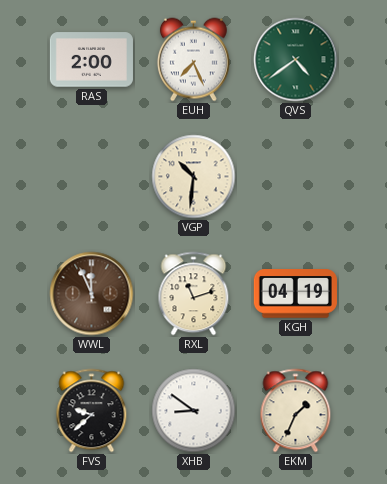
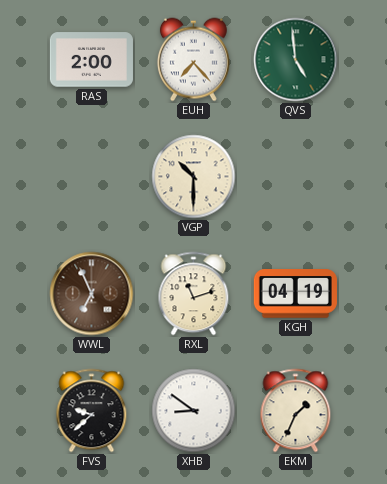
EUH: 7:26 -> 7:23
QVS: 4:39 -> 4:59
VGP: 10:31 -> 10:30
WWL: 11:56 -> 6:56
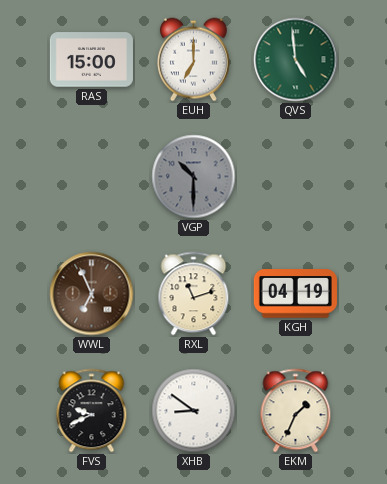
RAS: 2:00 -> 15:00
EUH: 7:23 -> 7:00
VGP dial: cream -> grey
FVS: 9:38 -> 9:41
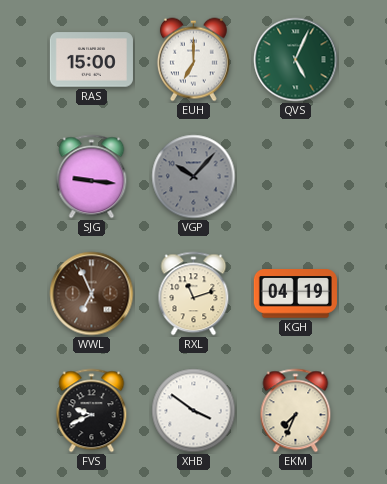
QVS: 4:59 -> 5:04
SJG: none -> 9:16
VGP: 10:30 -> 10:07
XHB: 8:51 -> 3:51
EKM: 1:34 -> 7:34
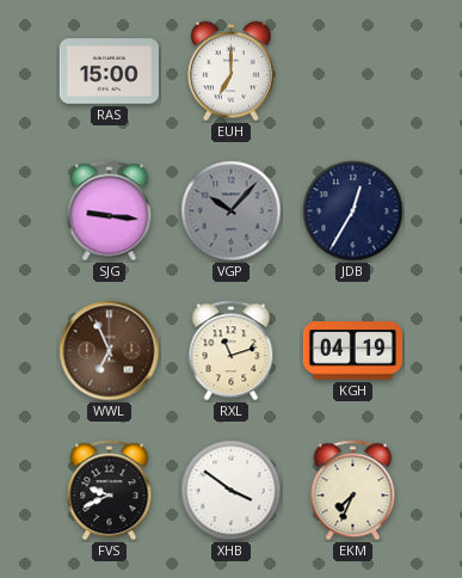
QVS: 5:04 -> none
JDB: none -> 12:35
